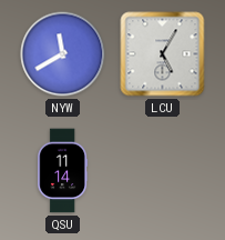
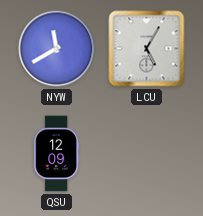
QSU: 11:14 -> 12:09
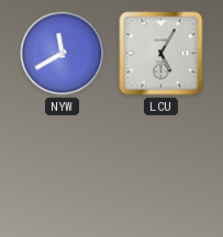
QSU: 12:09 -> none
